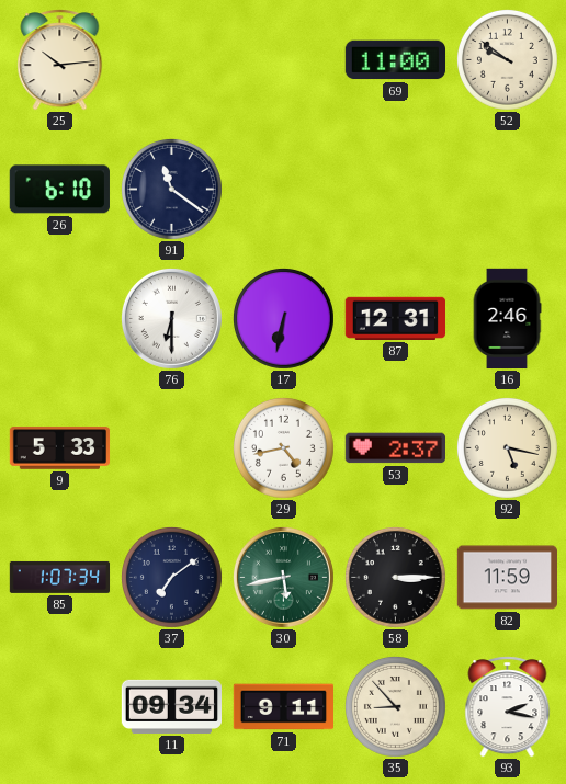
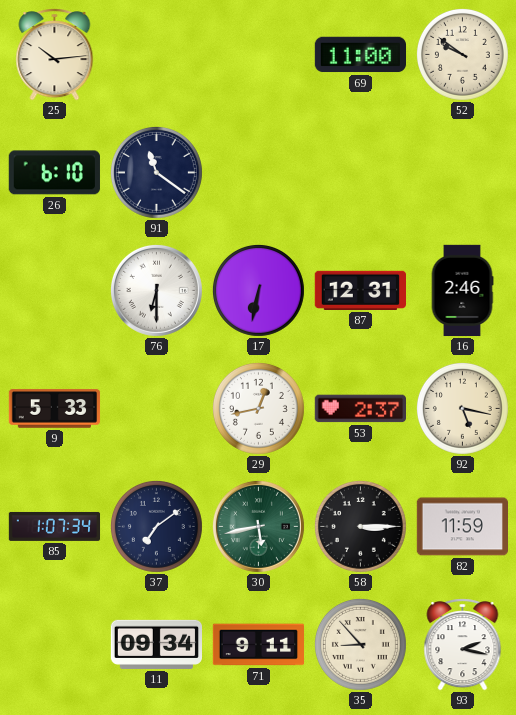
29: 4:43 -> 12:43
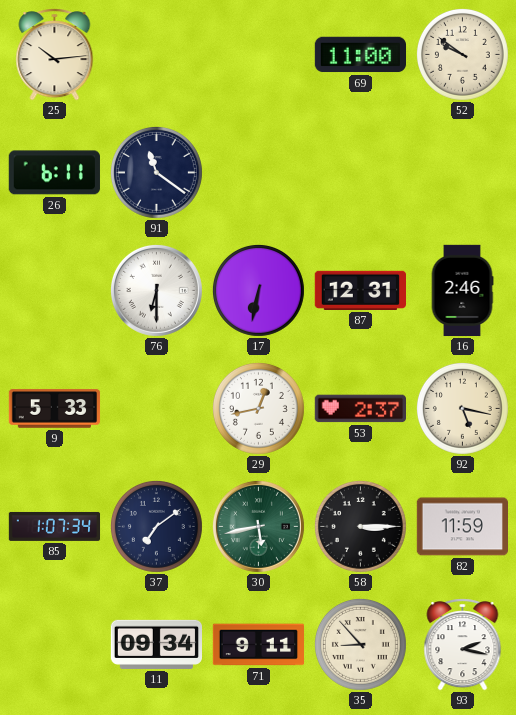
26: 6:10 -> 6:11
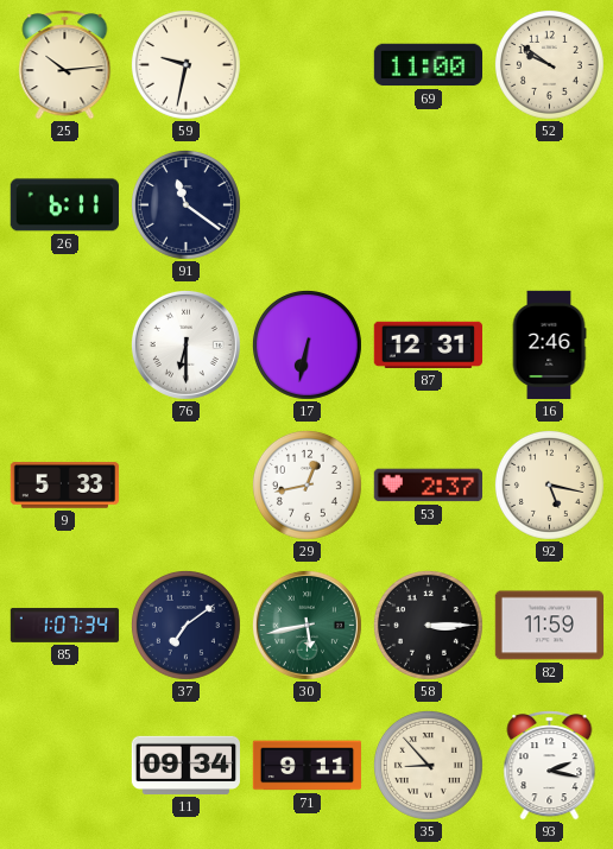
59: none -> 9:32
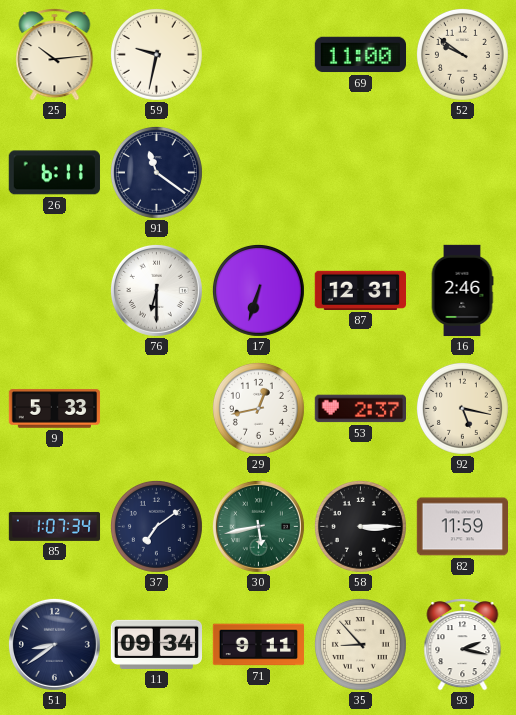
17: 6:32 -> 6:33
51: none -> 8:39
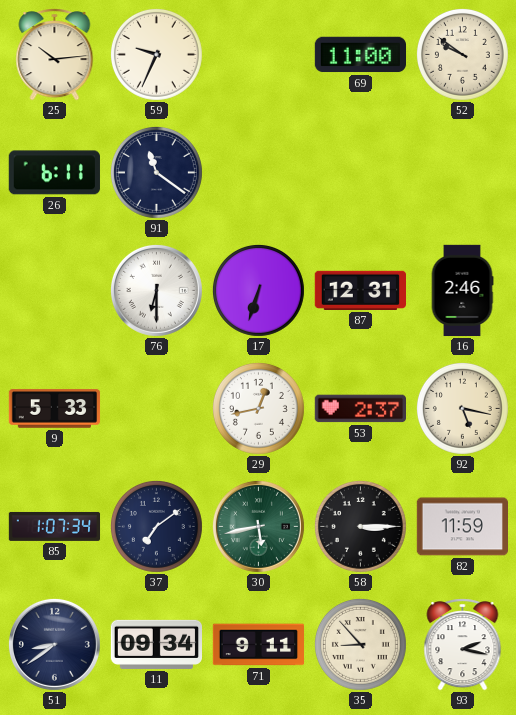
59: 9:32 -> 9:34
